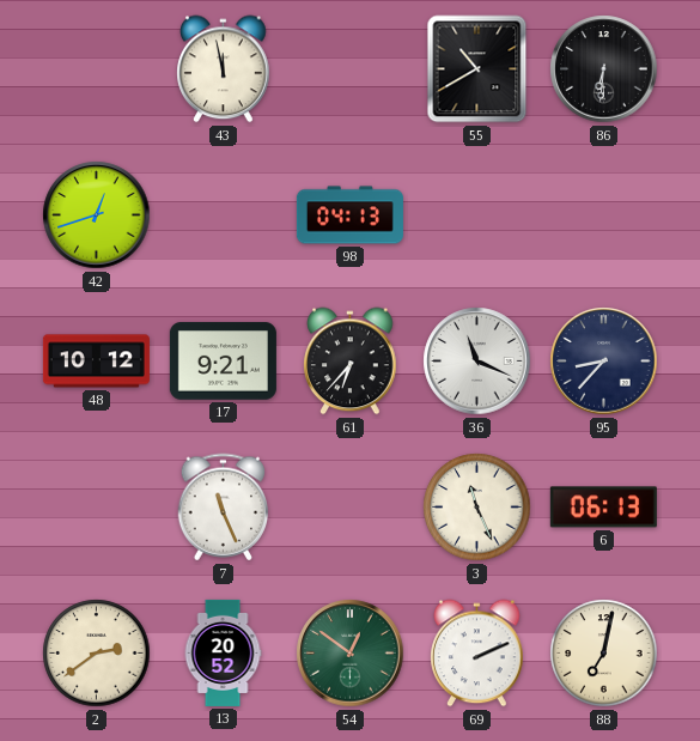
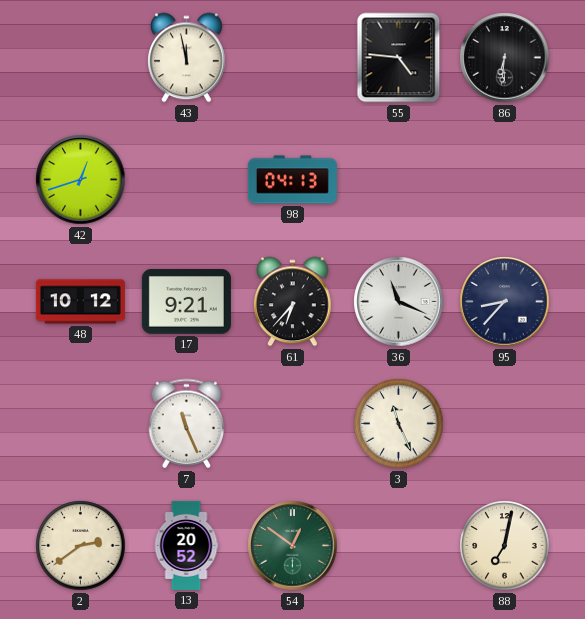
55: 10:40 -> 4:46
6: 06:13 -> none
69: 2:11 -> none
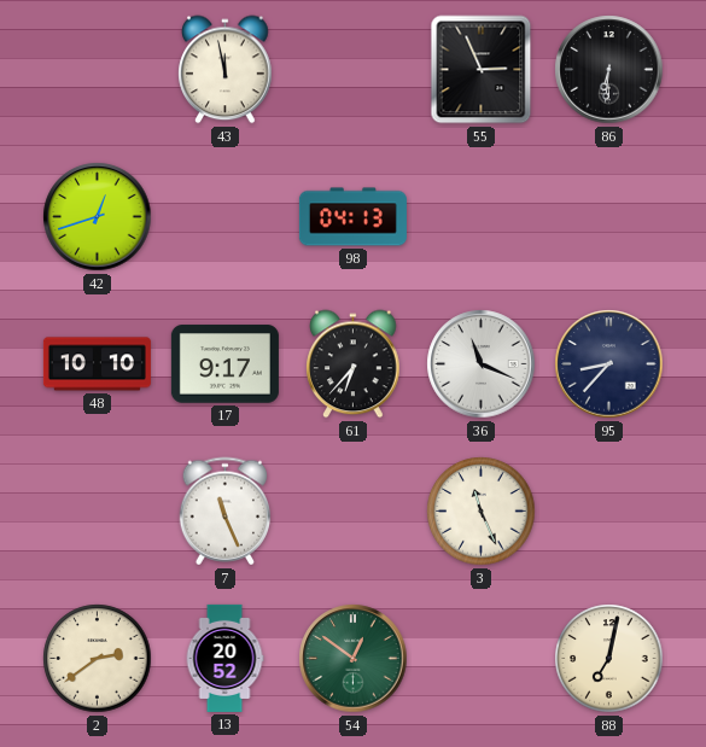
55: 4:46 -> 2:56
48: 10:12 -> 10:10
17: 9:21 -> 9:17
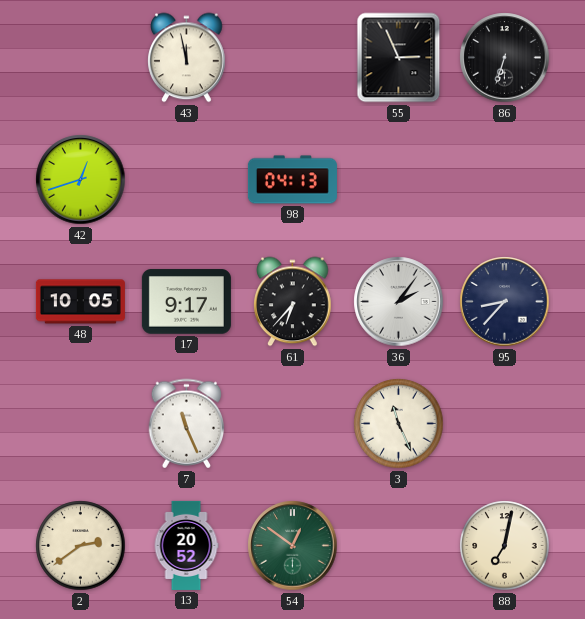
86: 6:31 -> 6:33
48: 10:10 -> 10:05
36: 11:19 -> 2:06
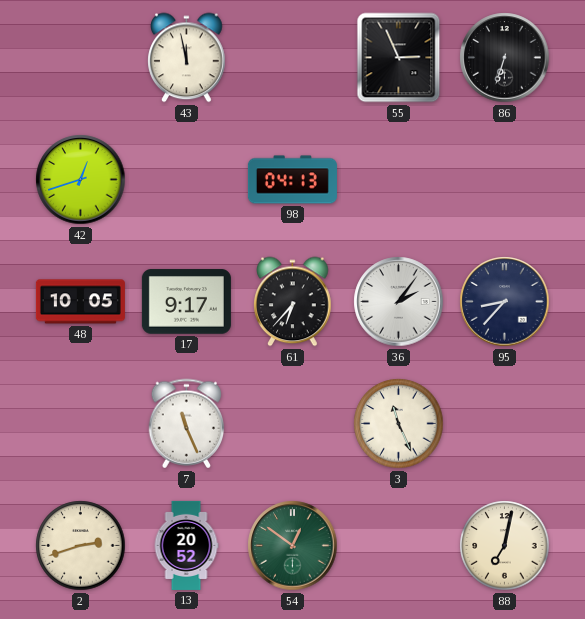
2: 2:39 -> 2:42
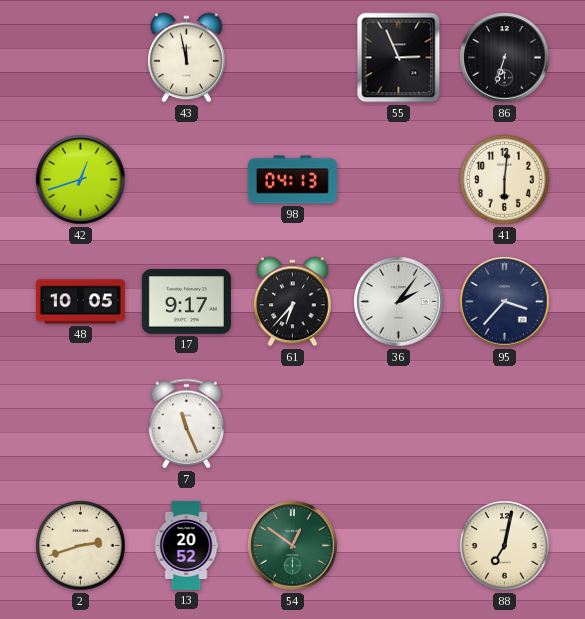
41: none -> 6:01
95: 8:37 -> 3:37
3: 11:26 -> none
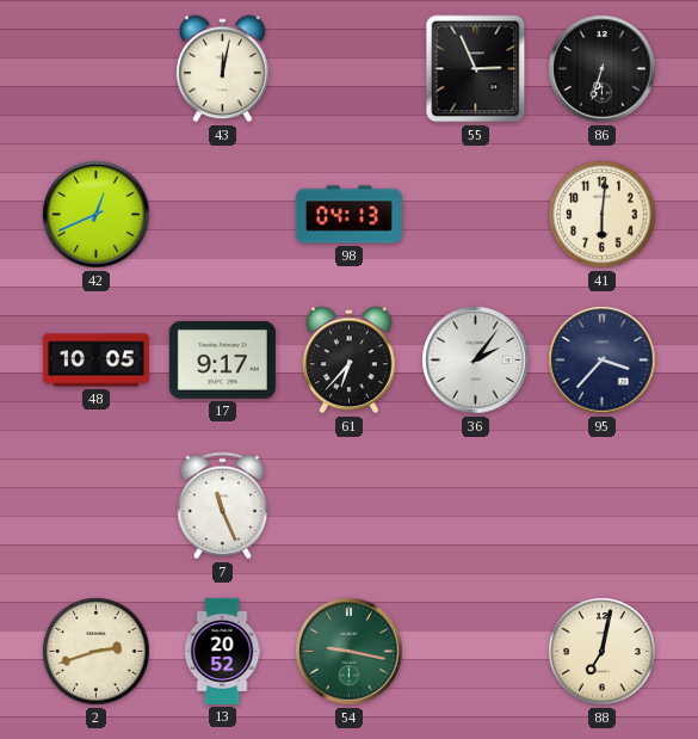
43: 11:58 -> 12:02
42: 12:42 -> 12:41
54: 12:51 -> 9:17
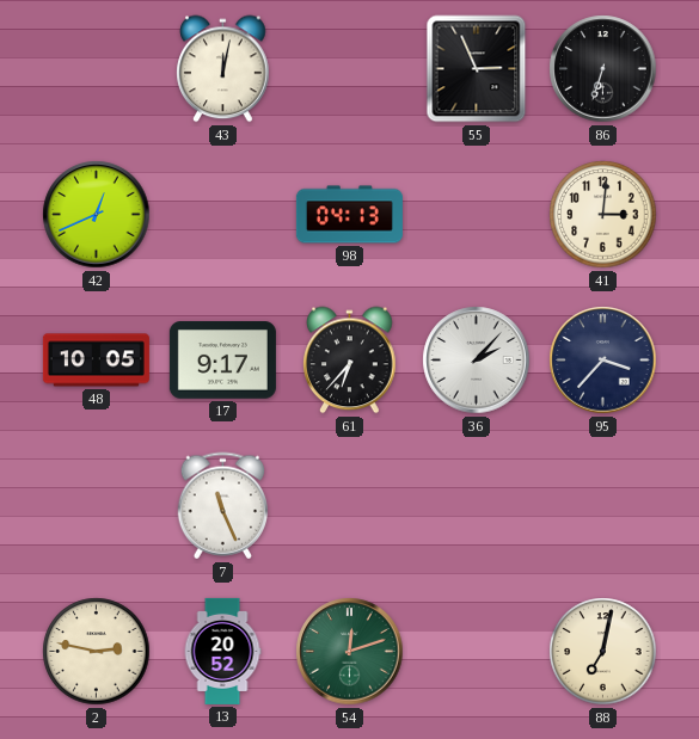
41: 6:01 -> 3:01
36: 2:06 -> 2:07
2: 2:42 -> 2:47
54: 9:17 -> 12:12
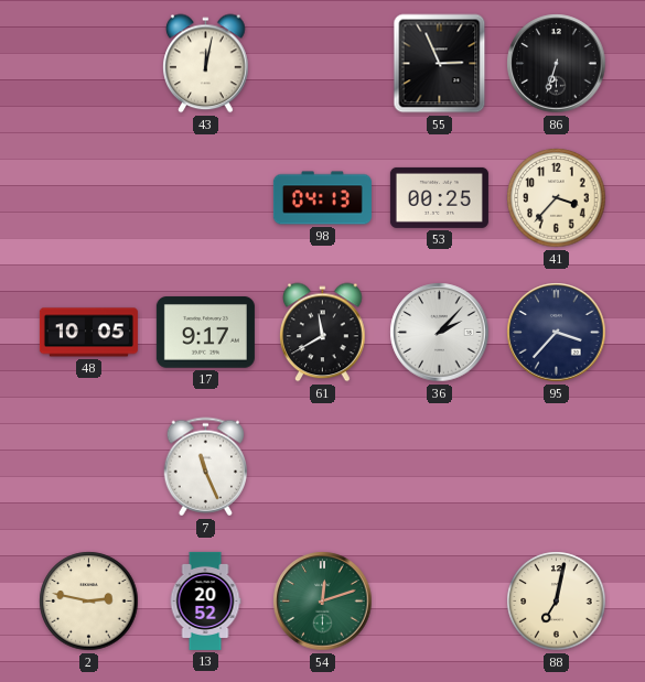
42: 12:41 -> none
53: none -> 00:25
41: 3:01 -> 3:37
61: 6:37 -> 11:40
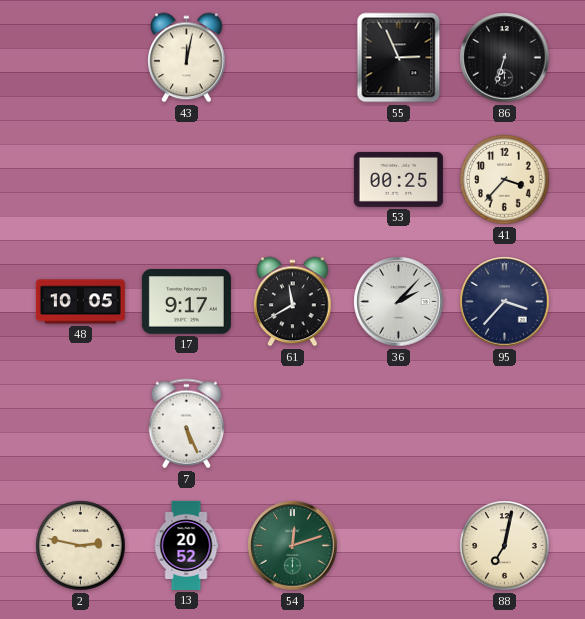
98: 04:13 -> none
7: 11:26 -> 5:26
